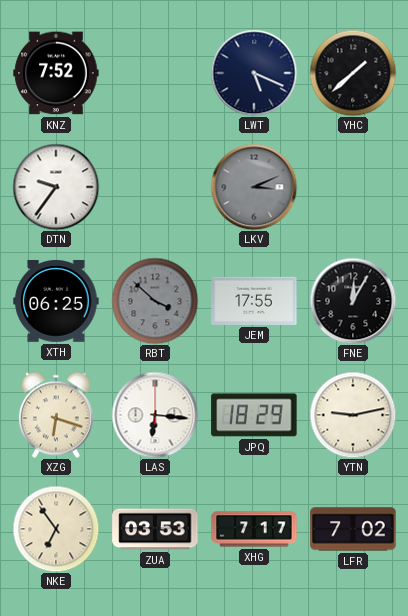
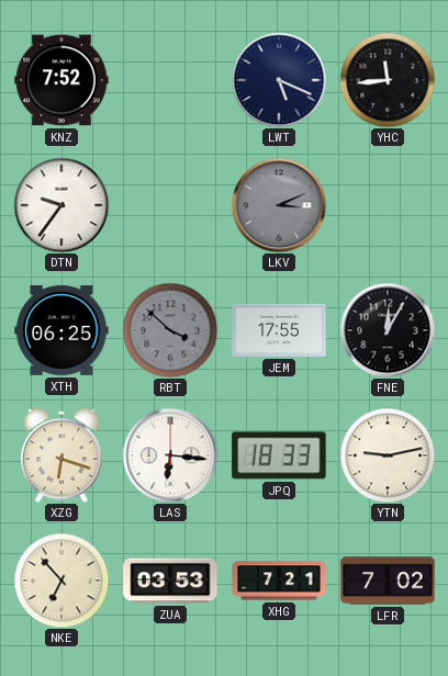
YHC: 1:38 -> 11:44
JPQ: 18:29 -> 18:33
NKE: 6:54 -> 6:53
XHG: 7:17 -> 7:21
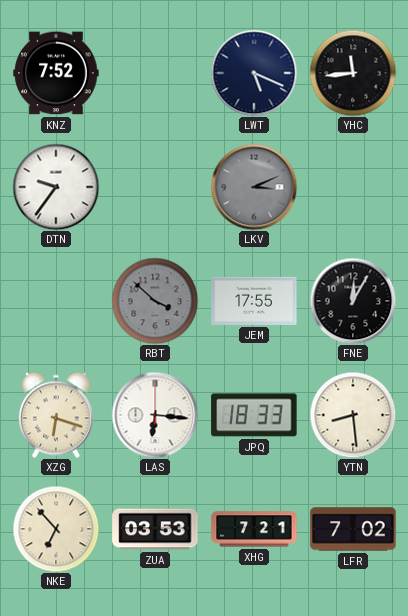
XTH: 06:25 -> none
YTN: 9:13 -> 8:29
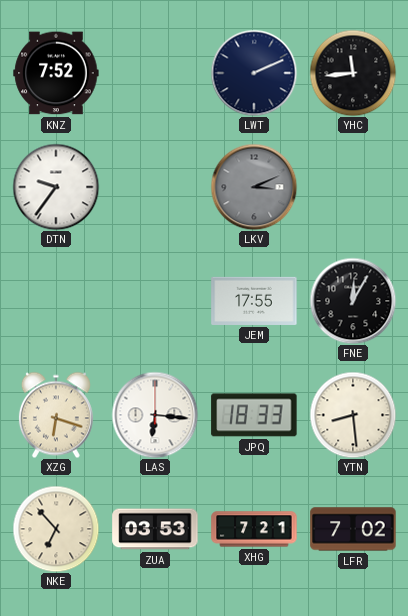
LWT: 5:19 -> 2:11
RBT: 3:52 -> none
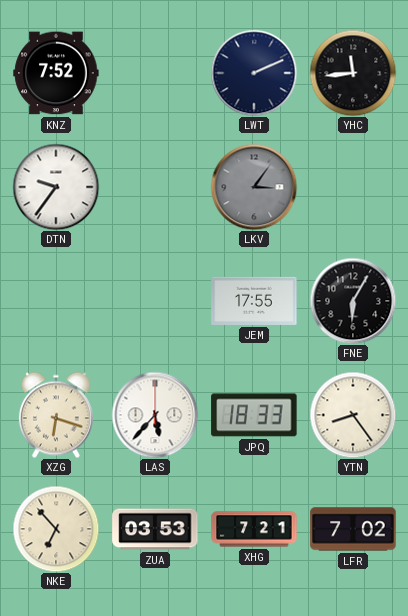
LKV: 3:11 -> 3:06
FNE: 12:05 -> 6:05
LAS: 6:16 -> 5:37
YTN: 8:29 -> 8:24
